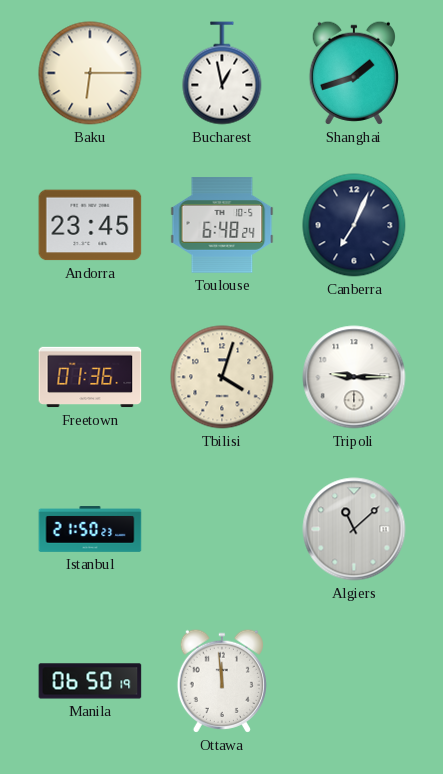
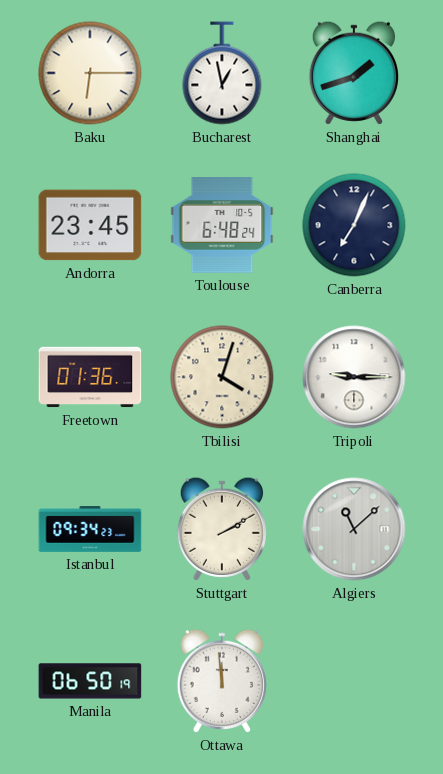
Istanbul: 21:50 -> 09:34
Stuttgart: none -> 2:10
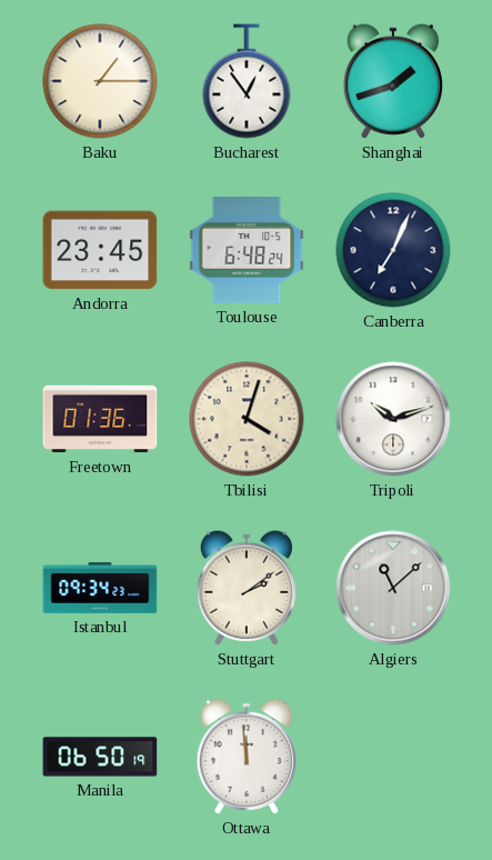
Baku: 6:15 -> 1:15
Bucharest: 12:58 -> 12:54
Tripoli: 9:15 -> 10:12
Stuttgart: 2:10 -> 2:09
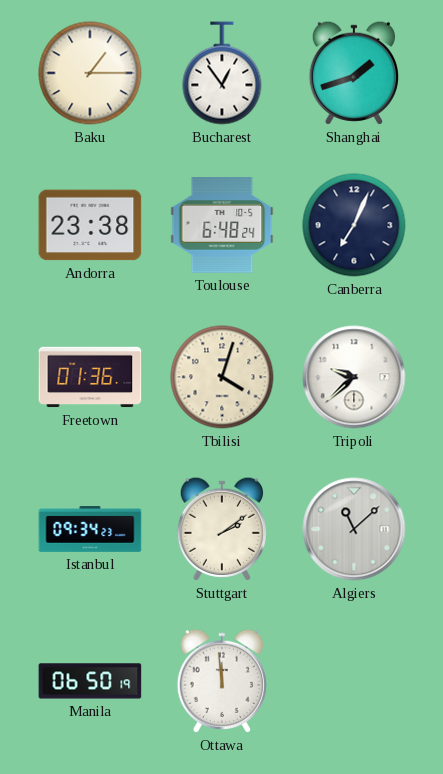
Andorra: 23:45 -> 23:38
Tripoli: 10:12 -> 9:38
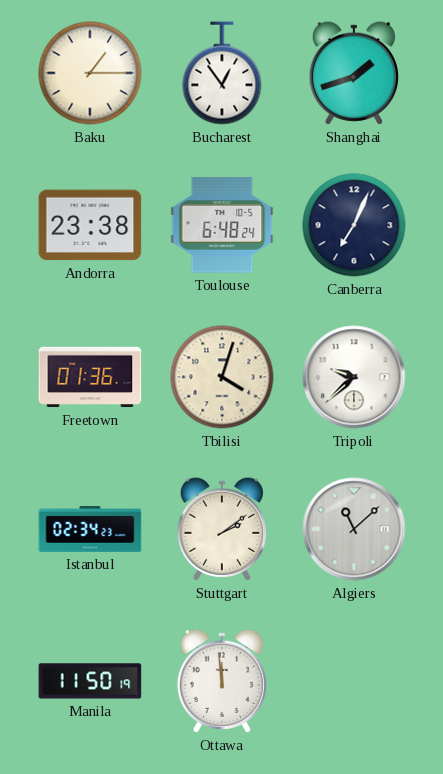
Istanbul: 09:34 -> 02:34
Manila: 06:50 -> 11:50
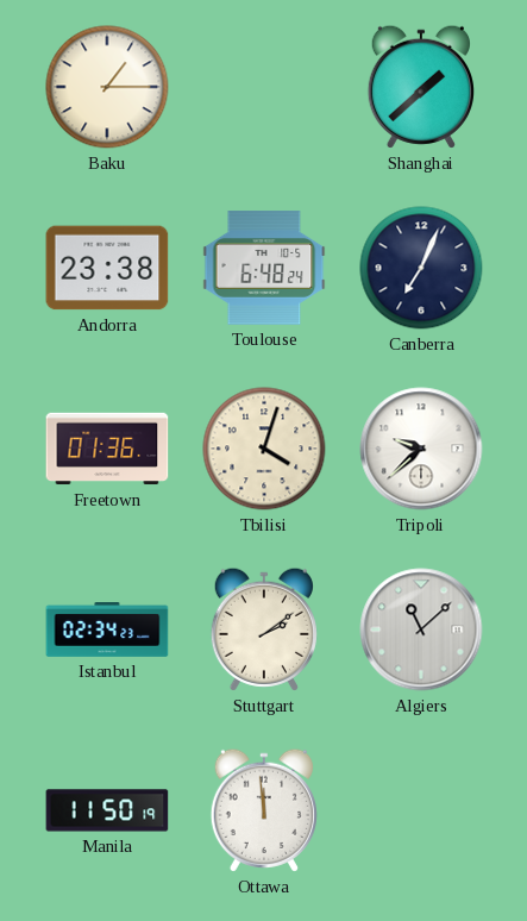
Bucharest: 12:54 -> none
Shanghai: 1:42 -> 1:38
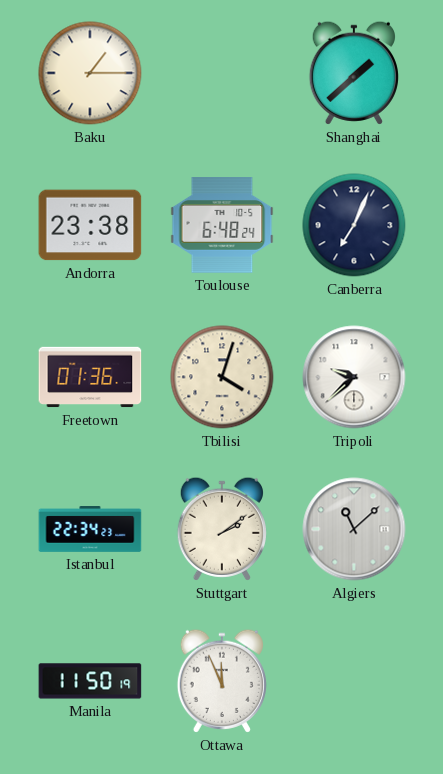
Istanbul: 02:34 -> 22:34
Ottawa: 11:59 -> 11:56
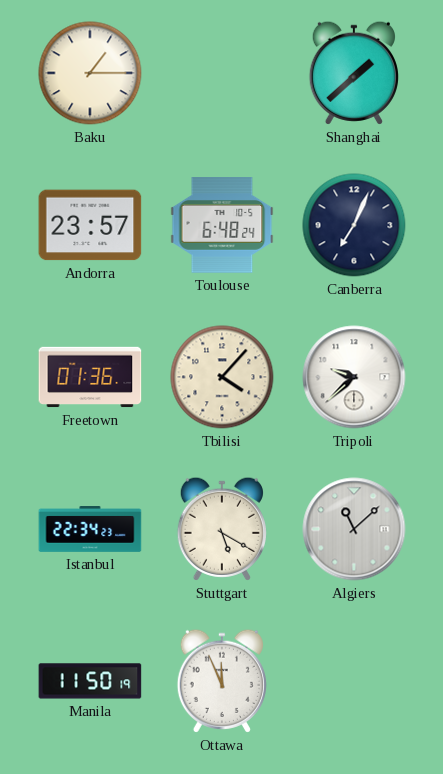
Andorra: 23:38 -> 23:57
Tbilisi: 4:03 -> 4:07
Stuttgart: 2:09 -> 5:20
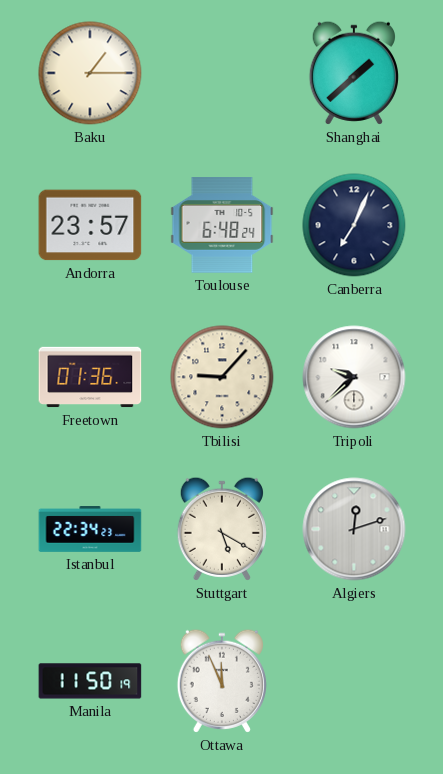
Tbilisi: 4:07 -> 9:07
Algiers: 11:08 -> 12:12
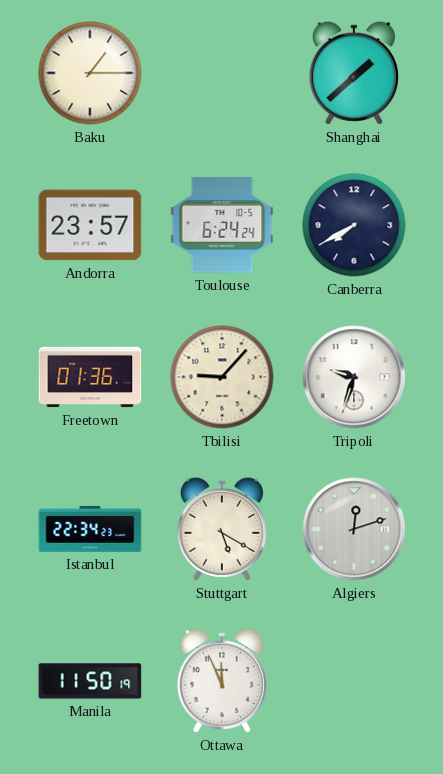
Toulouse: 6:48 -> 6:24
Canberra: 7:04 -> 7:40
Tripoli: 9:38 -> 9:33
